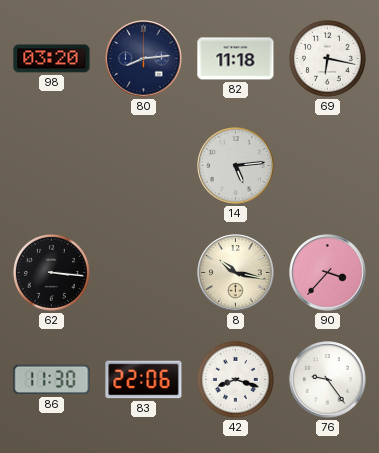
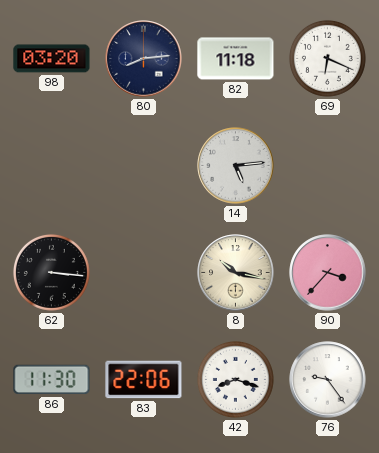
69: 6:17 -> 6:19
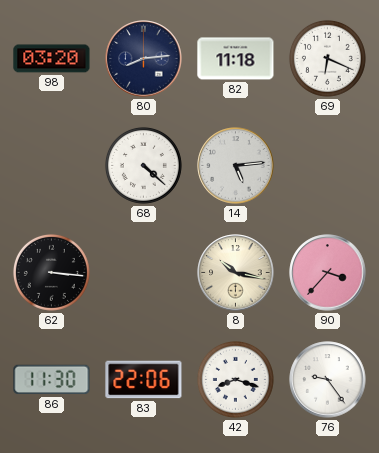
68: none -> 4:22
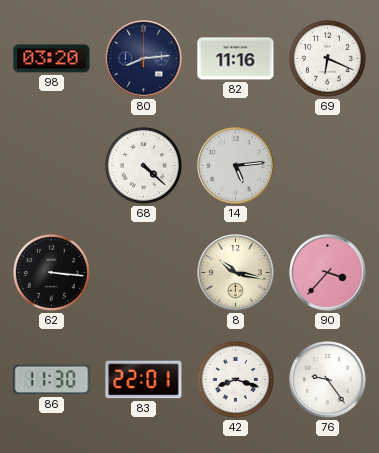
82: 11:18 -> 11:16
83: 22:06 -> 22:01
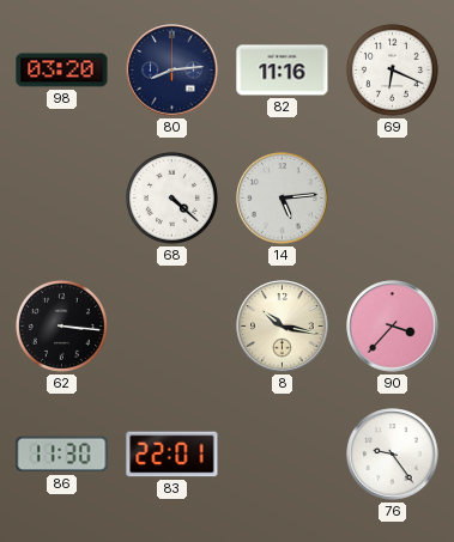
42: 8:18 -> none
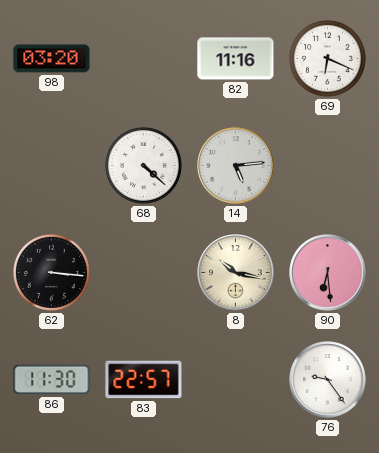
80: 8:14 -> none
90: 3:37 -> 6:29
83: 22:01 -> 22:57
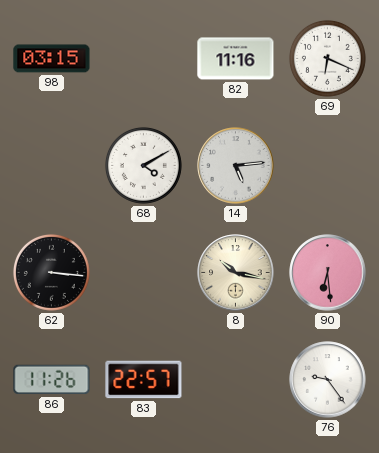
98: 03:20 -> 03:15
68: 4:22 -> 4:10
86: 11:30 -> 11:26
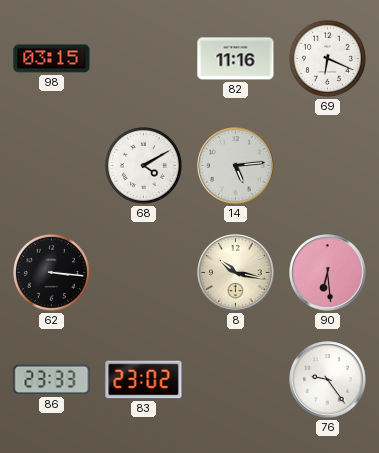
86: 11:26 -> 23:33
83: 22:57 -> 23:02
